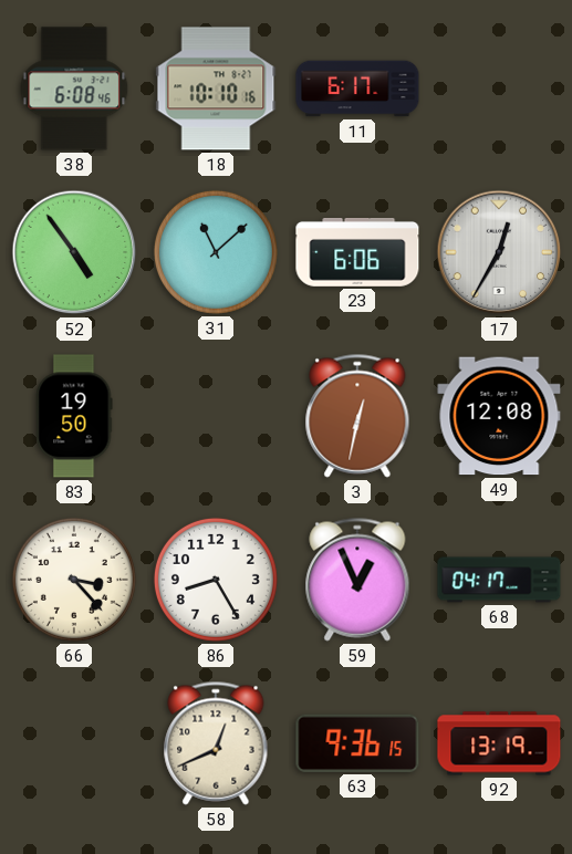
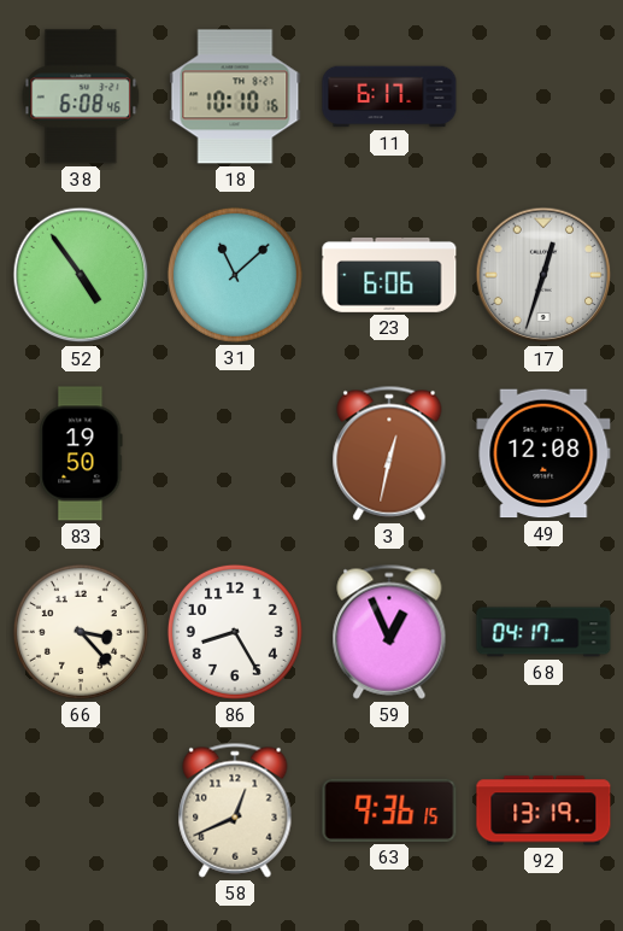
17: 12:35 -> 12:33
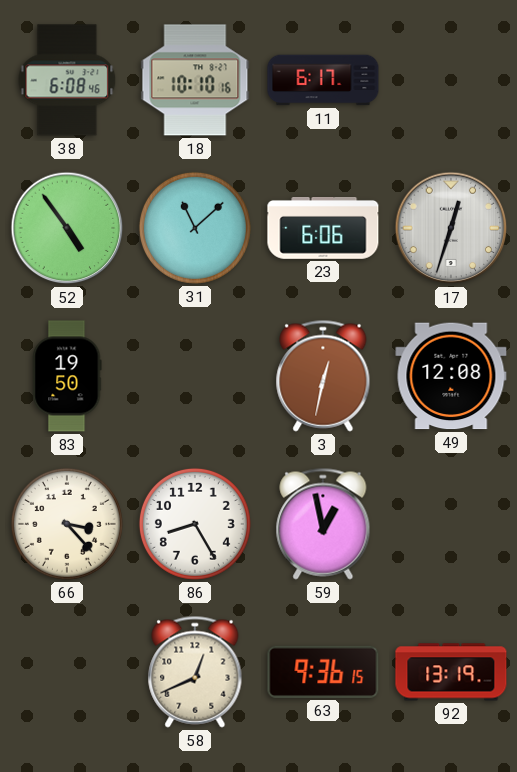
59: 12:56 -> 12:58
68: 04:17 -> none
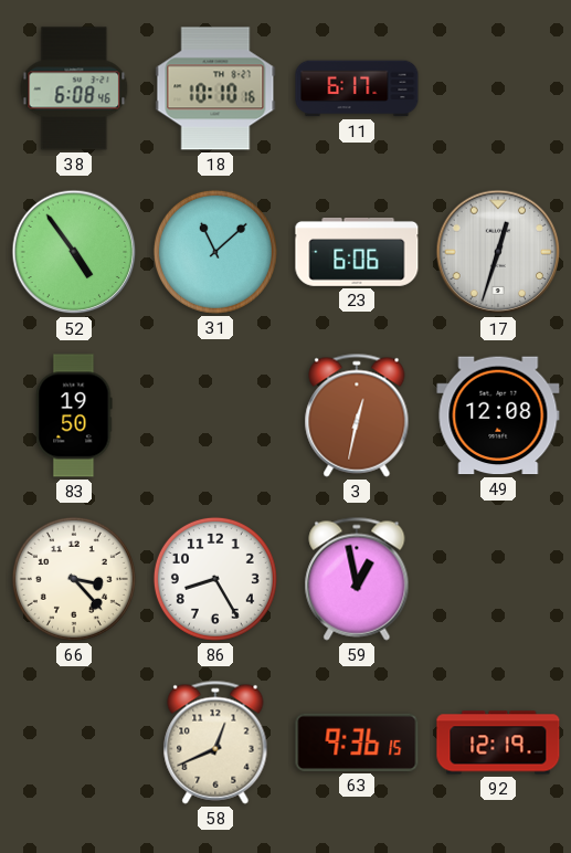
92: 13:19 -> 12:19
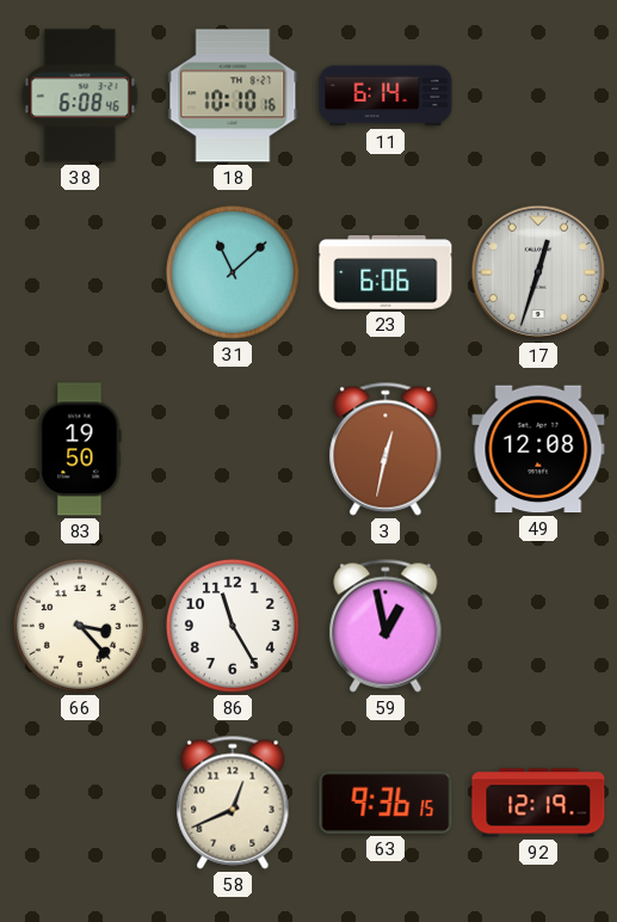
11: 6:17 -> 6:14
52: 4:54 -> none
86: 8:25 -> 11:25
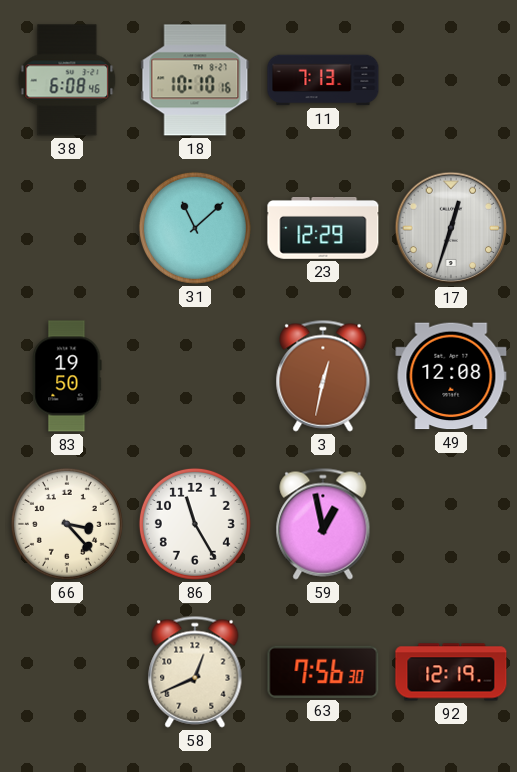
11: 6:14 -> 7:13
23: 6:06 -> 12:29
63: 9:36 -> 7:56
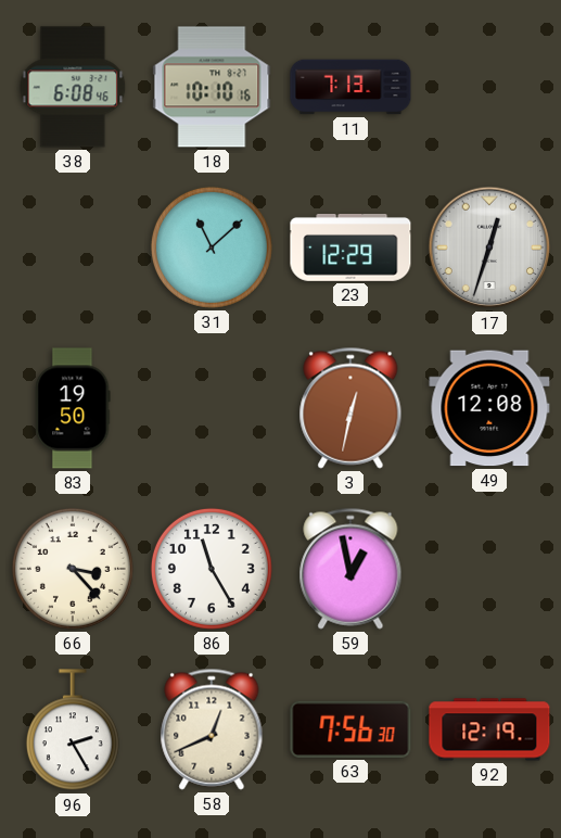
96: none -> 2:25
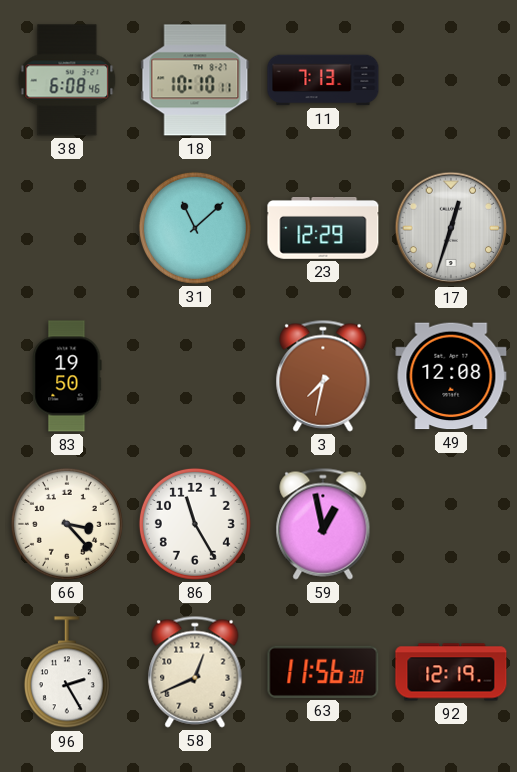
18: 10:10:16 -> 10:10:11
3: 12:32 -> 7:32
63: 7:56 -> 11:56
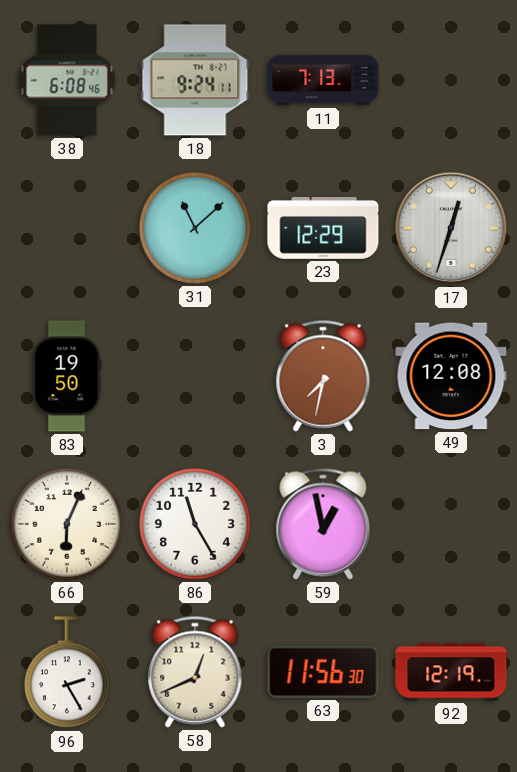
18: 10:10 -> 9:24
66: 3:23 -> 6:04
